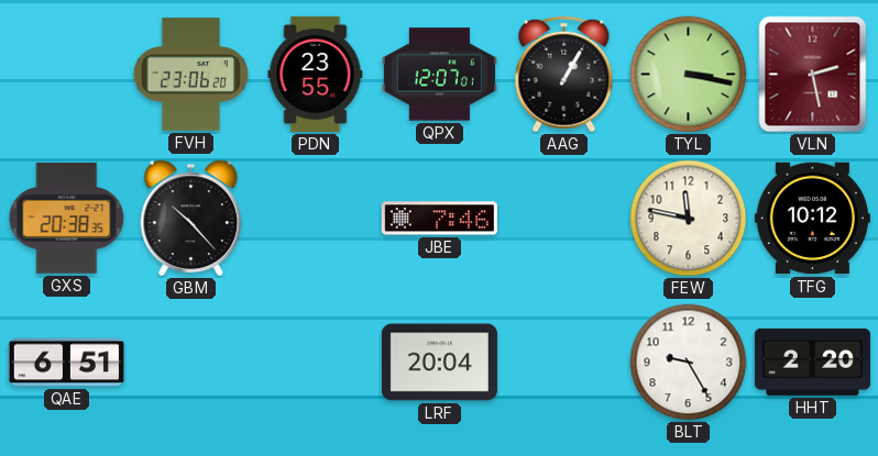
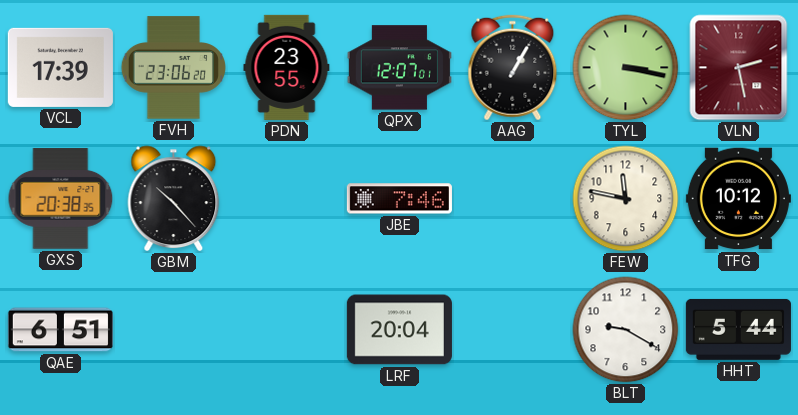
VCL: none -> 17:39
BLT: 9:25 -> 9:20
HHT: 2:20 -> 5:44
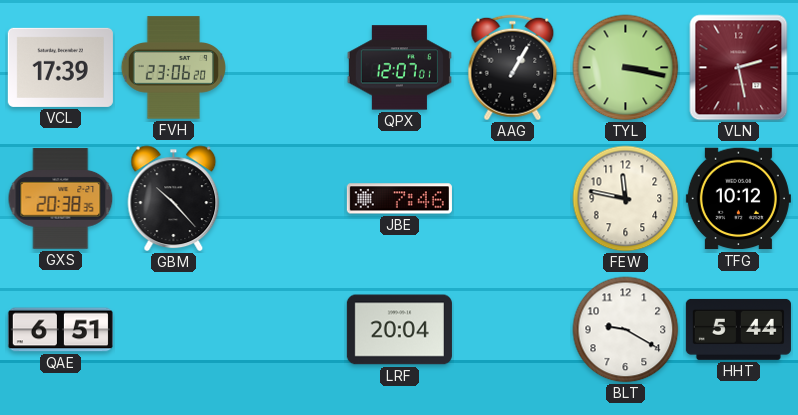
PDN: 23:55 -> none
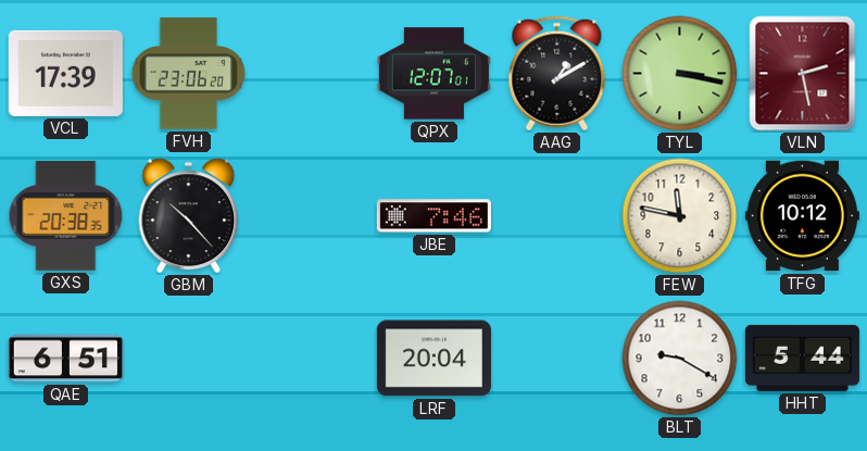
AAG: 1:05 -> 1:10
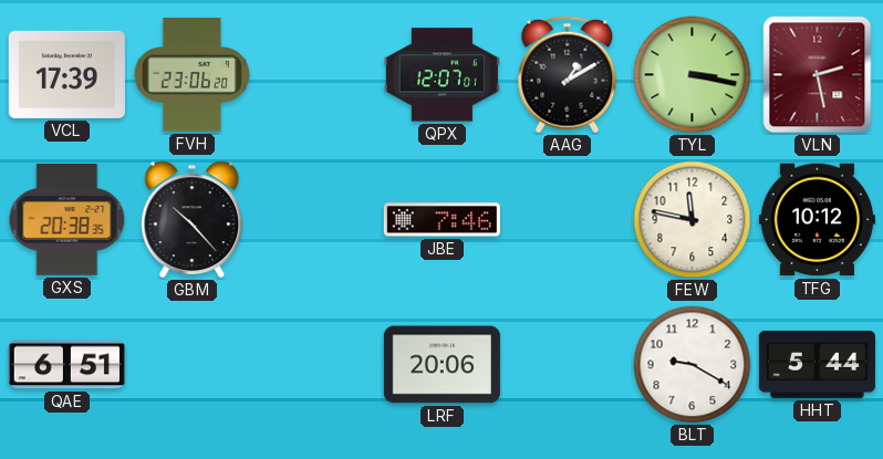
LRF: 20:04 -> 20:06
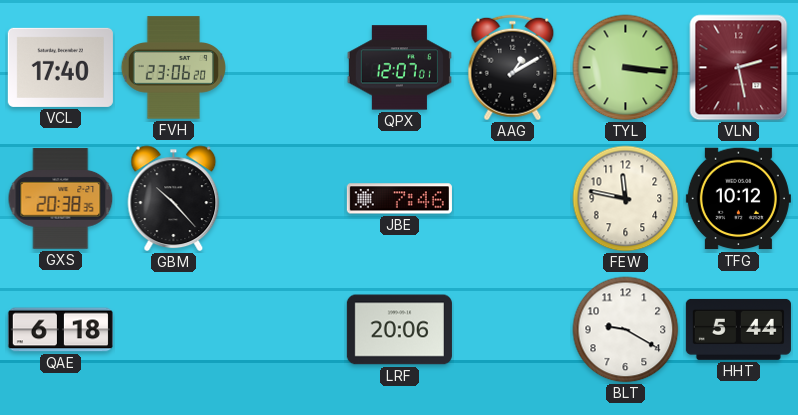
VCL: 17:39 -> 17:40
TYL: 3:17 -> 3:16
QAE: 6:51 -> 6:18
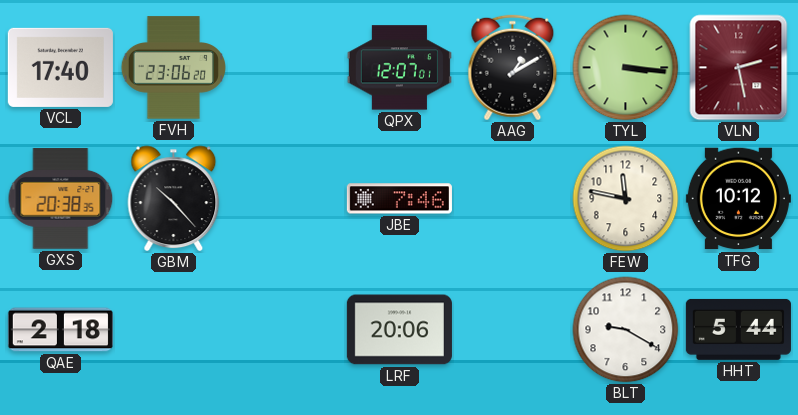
QAE: 6:18 -> 2:18
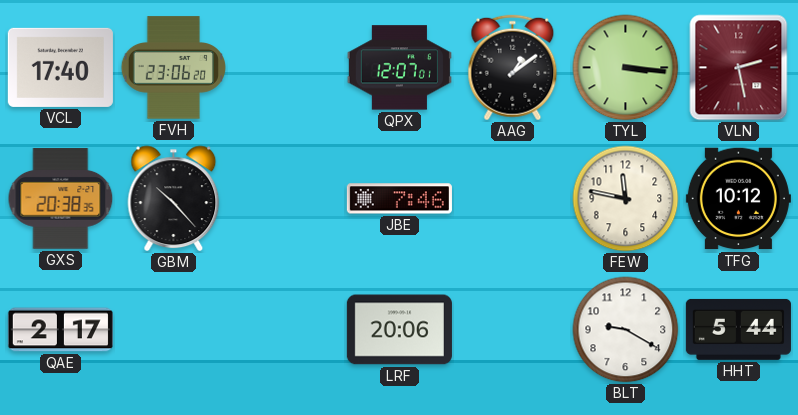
AAG: 1:10 -> 1:09
QAE: 2:18 -> 2:17
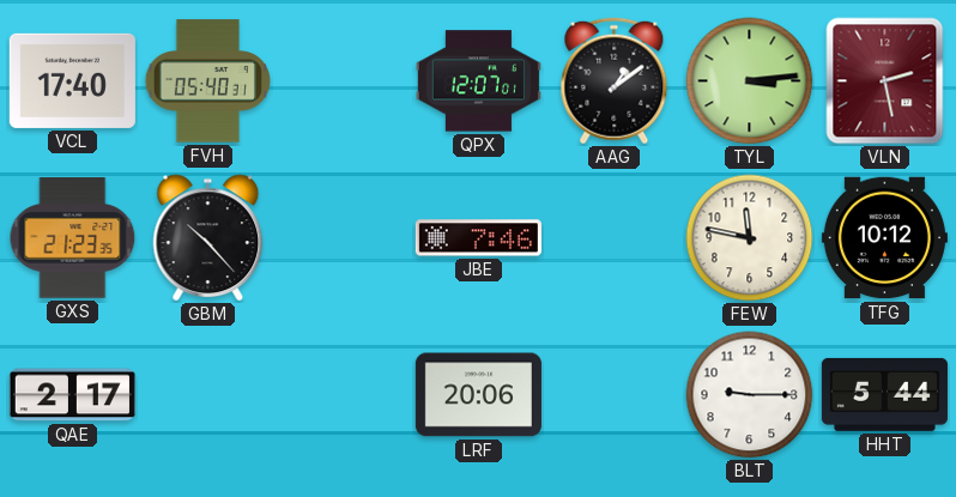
FVH: 23:06 -> 05:40
TYL: 3:16 -> 3:14
GXS: 20:38 -> 21:23
BLT: 9:20 -> 9:15
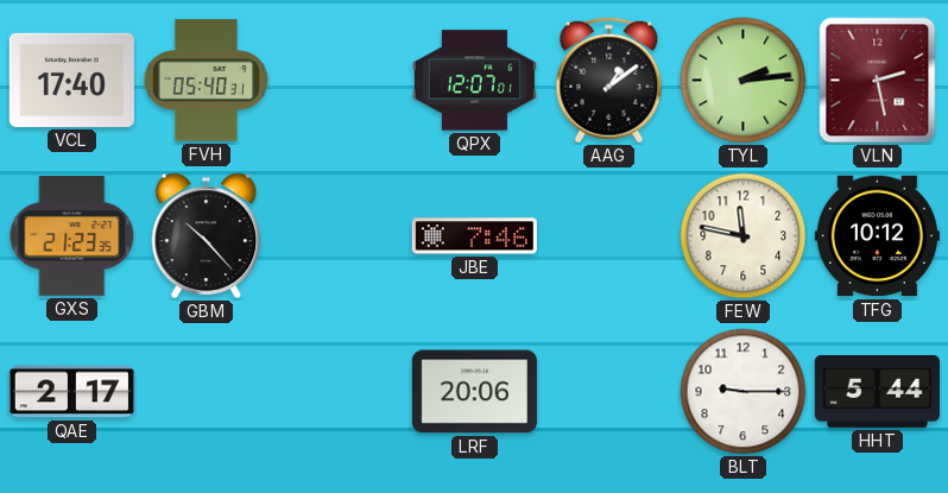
TYL: 3:14 -> 2:14
